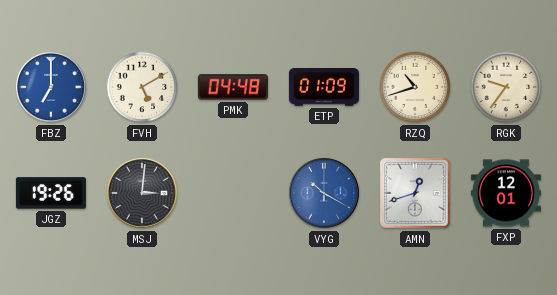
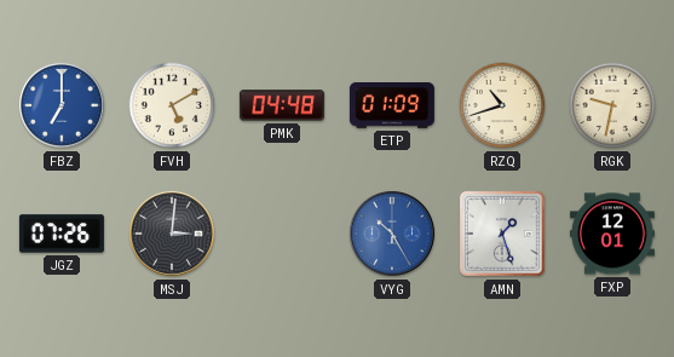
RGK: 9:36 -> 9:32
JGZ: 19:26 -> 07:26
VYG: 10:20 -> 10:25
AMN: 12:42 -> 1:27
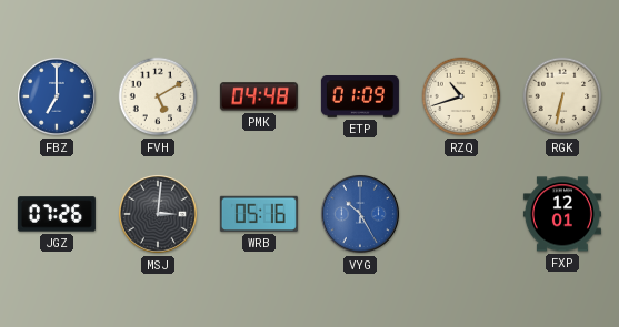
RGK: 9:32 -> 6:32
WRB: none -> 05:16
AMN: 1:27 -> none
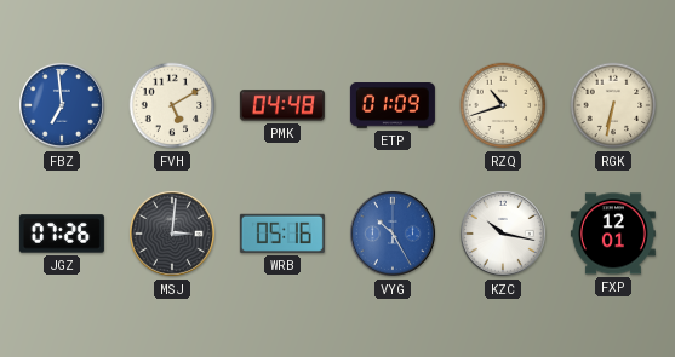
FBZ: 7:00 -> 6:59
KZC: none -> 10:17
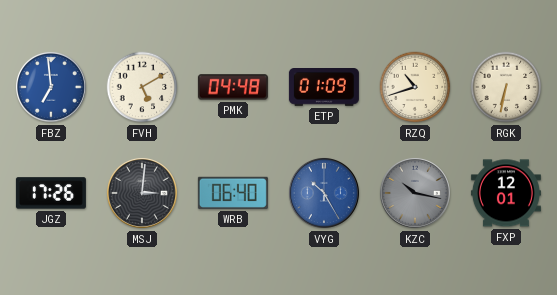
JGZ: 07:26 -> 17:26
WRB: 05:16 -> 06:40
KZC dial: white -> grey
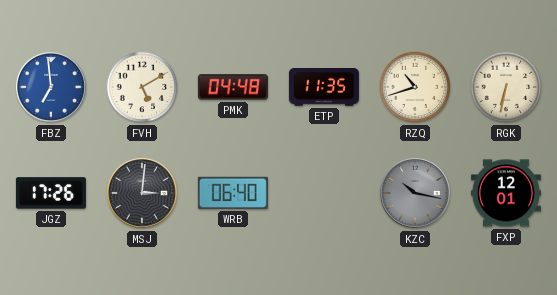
ETP: 01:09 -> 11:35
VYG: 10:25 -> none
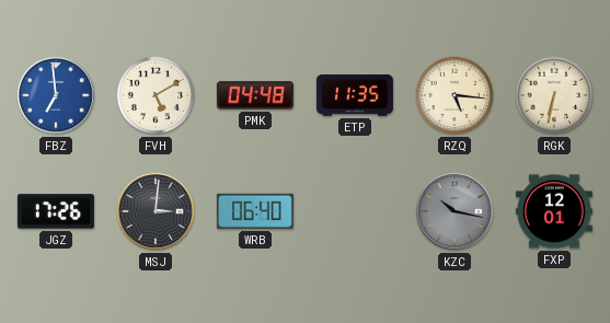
RZQ: 10:42 -> 5:16
